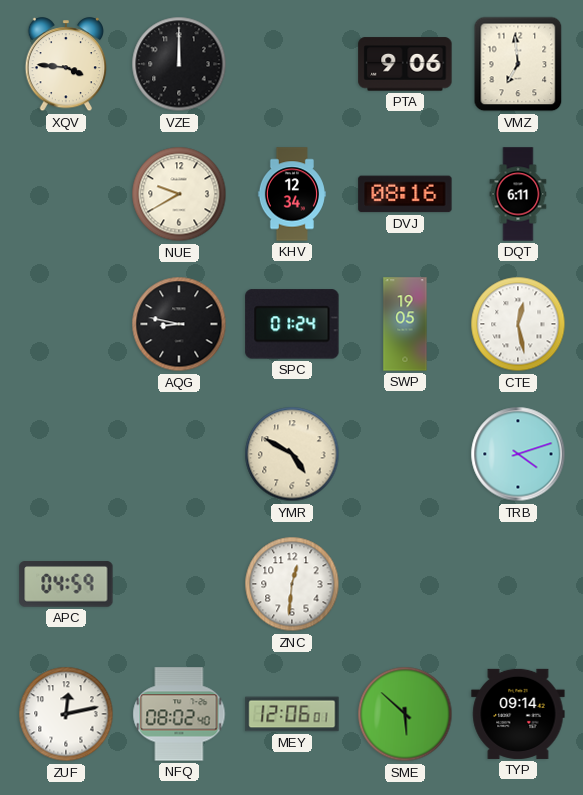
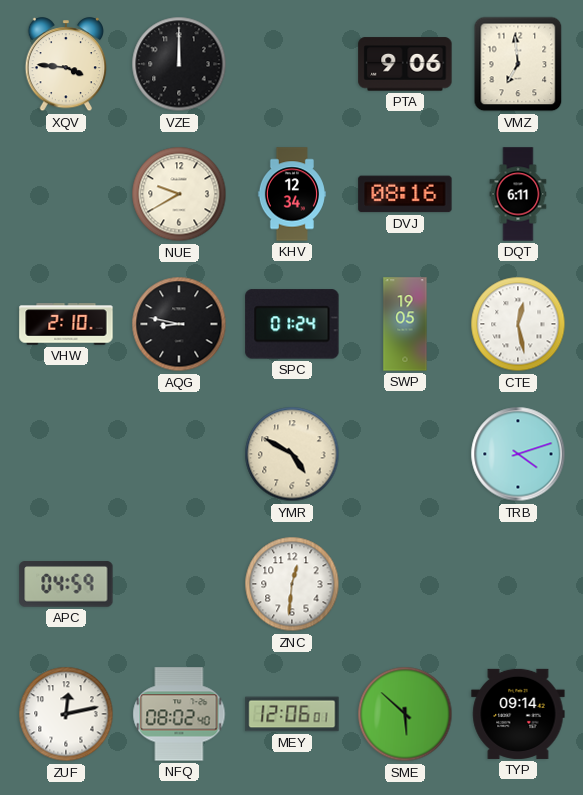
VHW: none -> 2:10
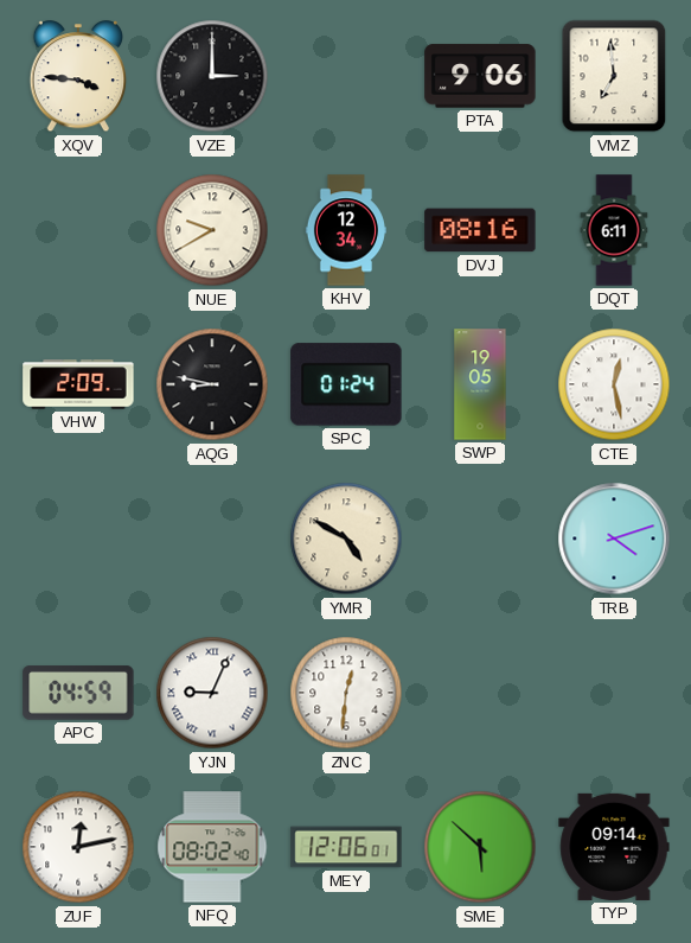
VZE: 12:00 -> 3:00
VHW: 2:10 -> 2:09
YJN: none -> 9:04
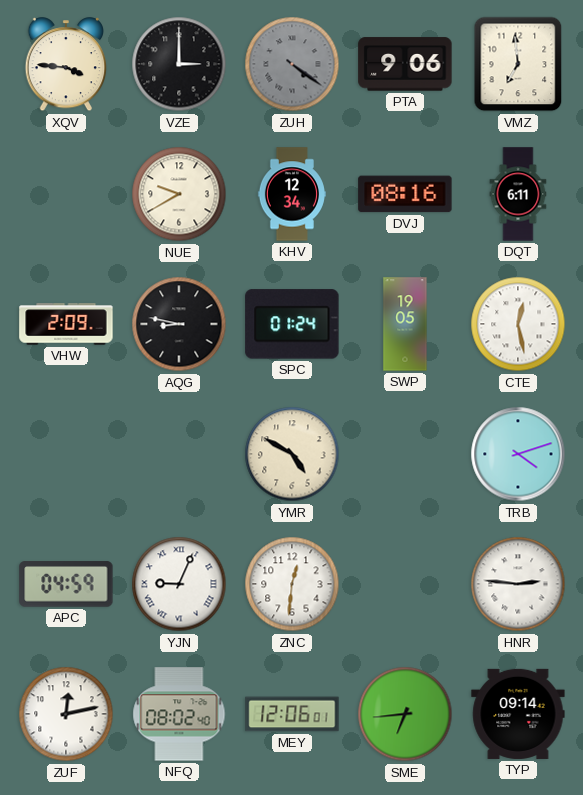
ZUH: none -> 4:21
HNR: none -> 2:46
SME: 5:52 -> 6:44
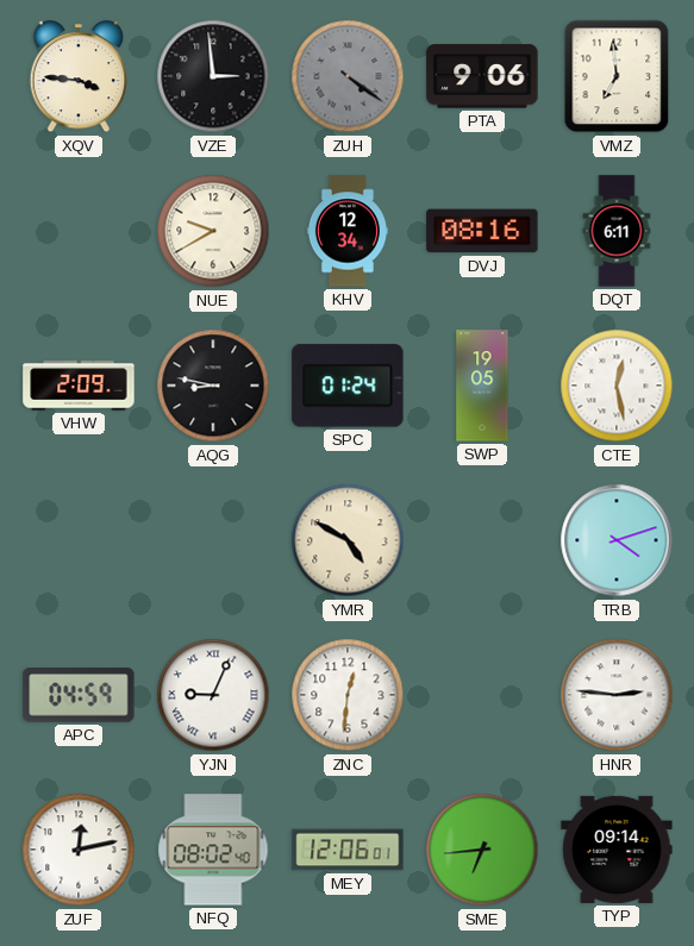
VZE: 3:00 -> 2:59
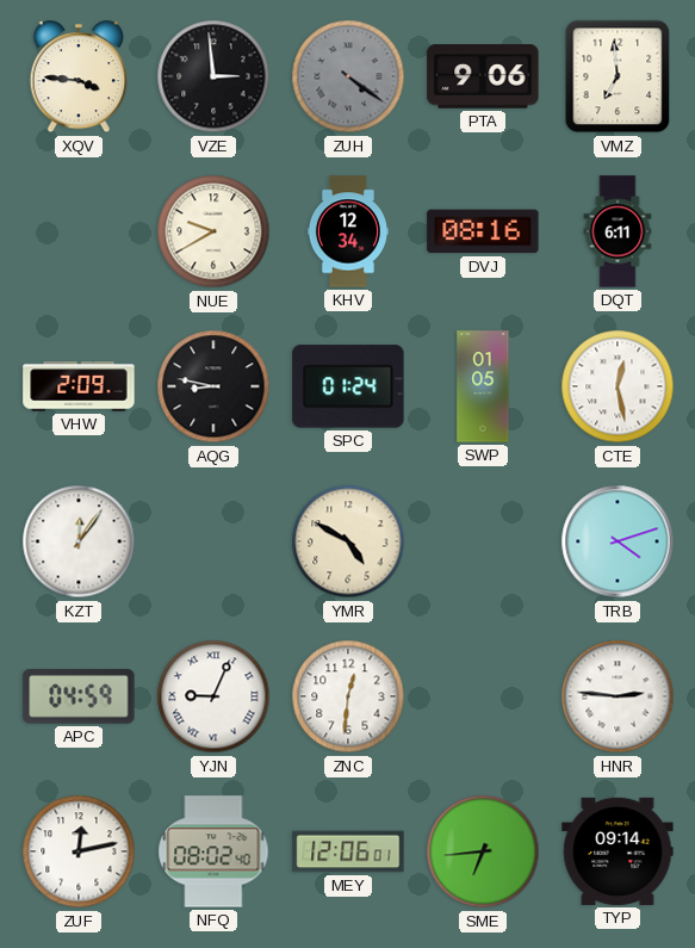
SWP: 19:05 -> 01:05
KZT: none -> 12:06
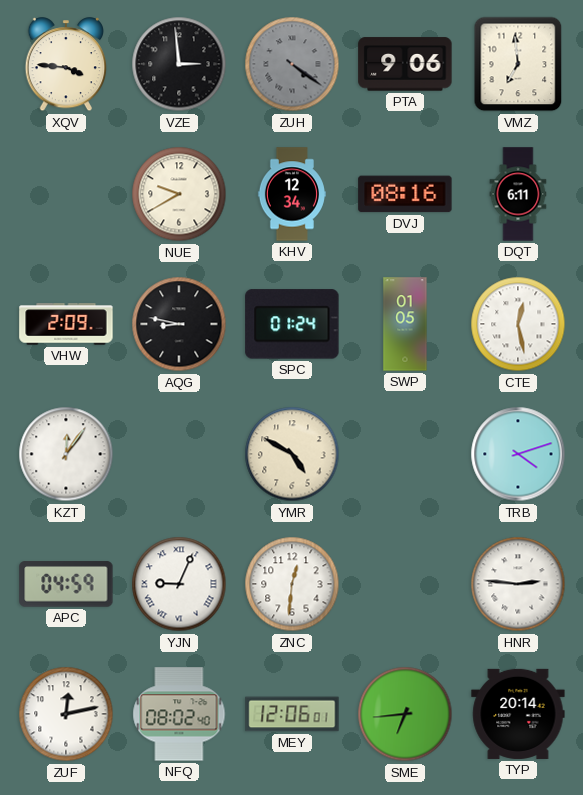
TYP: 09:14 -> 20:14
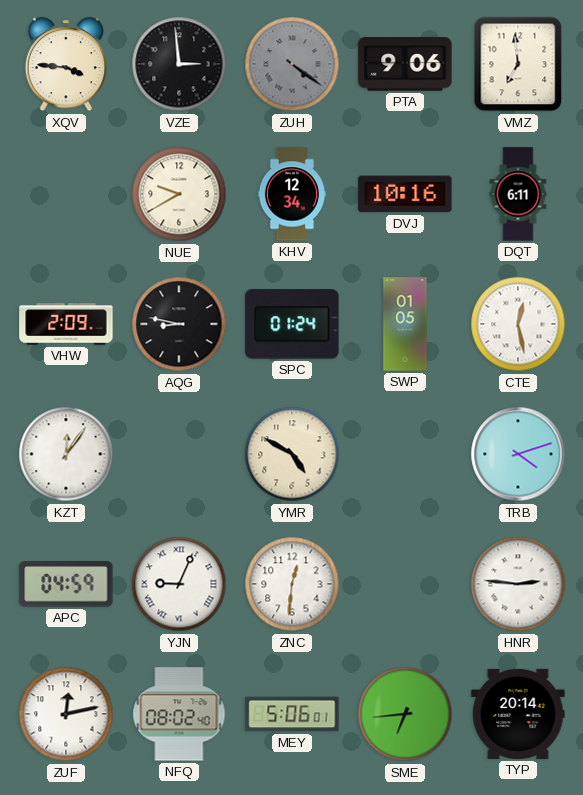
DVJ: 08:16 -> 10:16
MEY: 12:06 -> 5:06
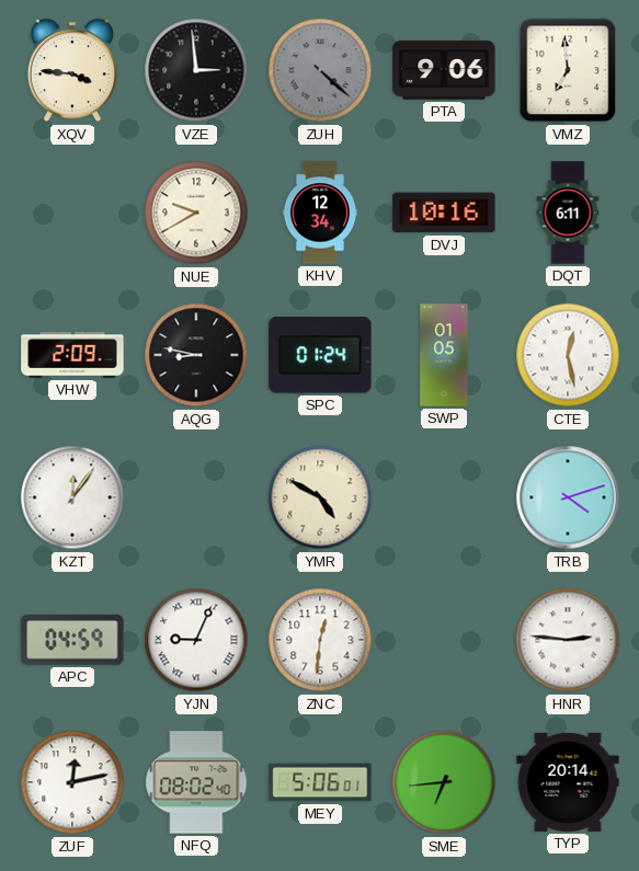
ZUH: 4:21 -> 4:22
